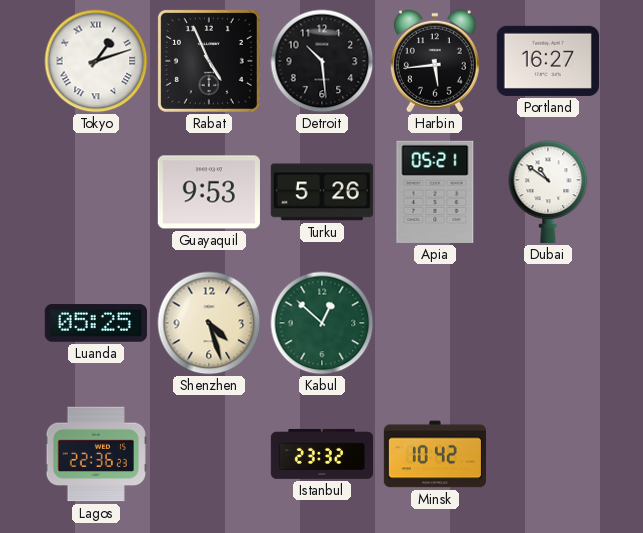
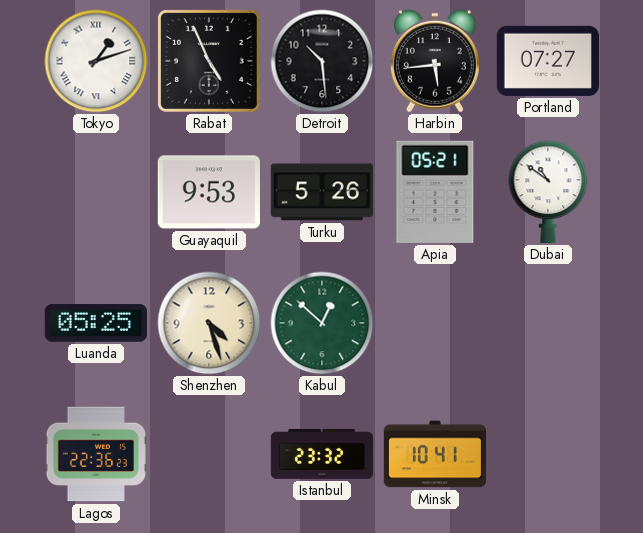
Portland: 16:27 -> 07:27
Minsk: 10:42 -> 10:41
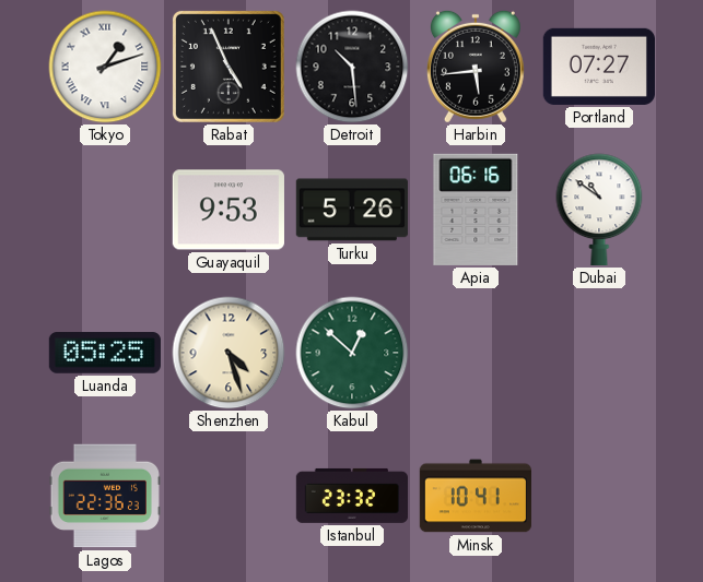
Apia: 05:21 -> 06:16
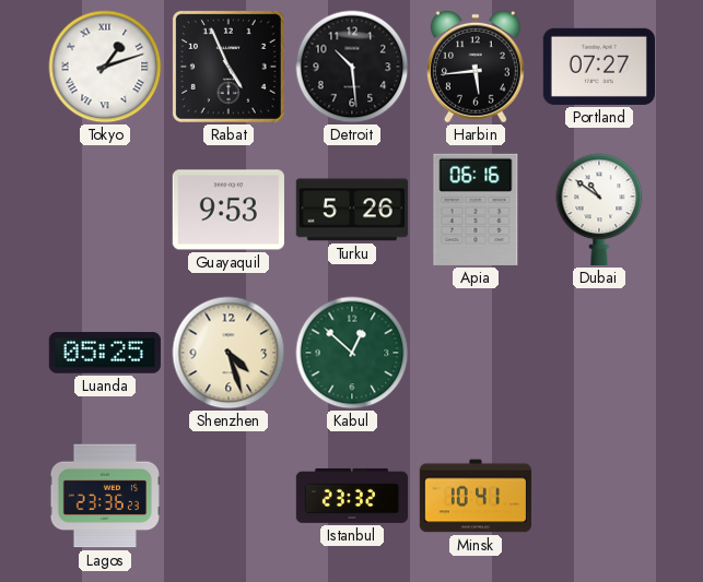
Lagos: 22:36 -> 23:36
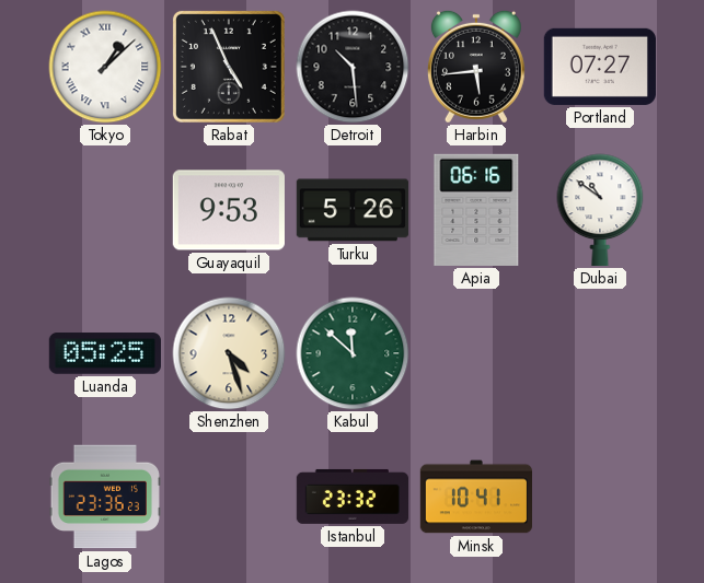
Tokyo: 1:12 -> 1:08
Kabul: 12:52 -> 11:52
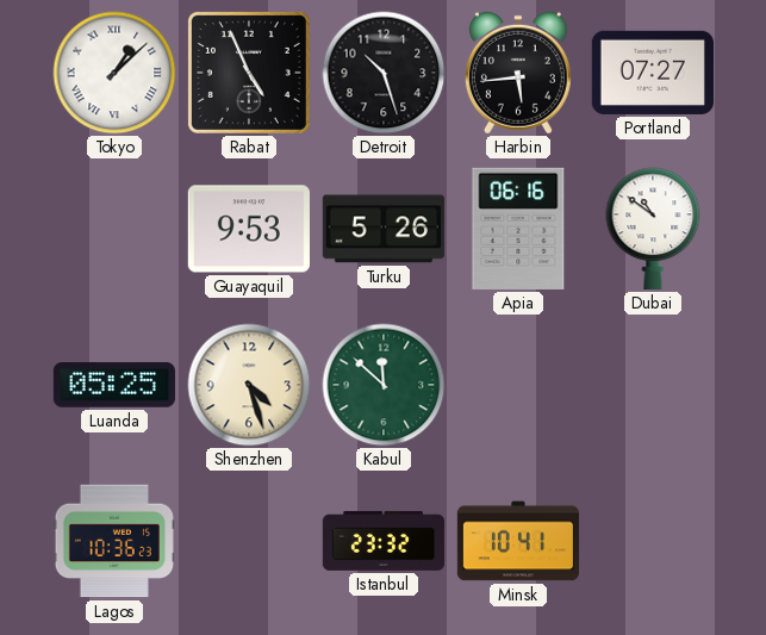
Detroit: 10:29 -> 10:27
Lagos: 23:36 -> 10:36
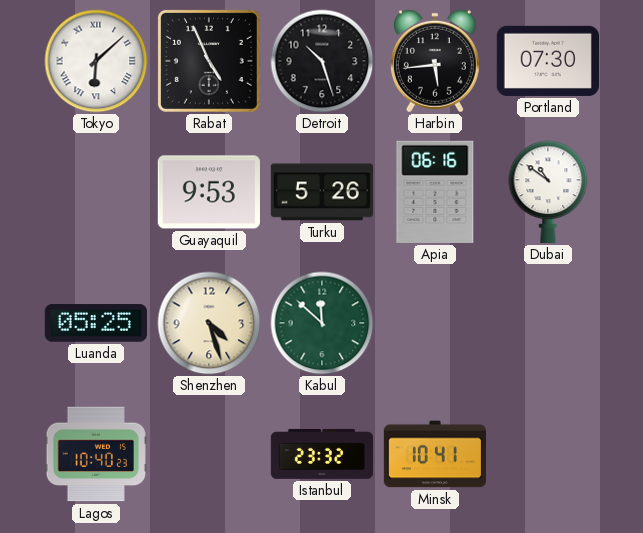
Tokyo: 1:08 -> 6:08
Portland: 07:27 -> 07:30
Lagos: 10:36 -> 10:40
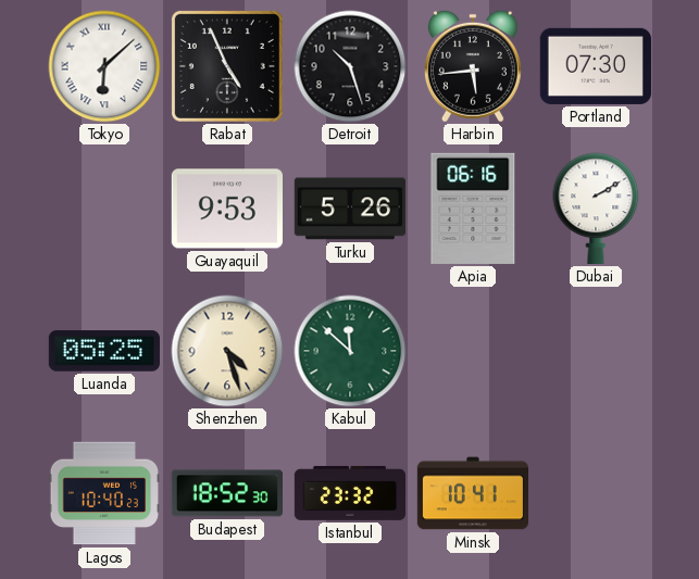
Dubai: 10:51 -> 2:10
Budapest: none -> 18:52
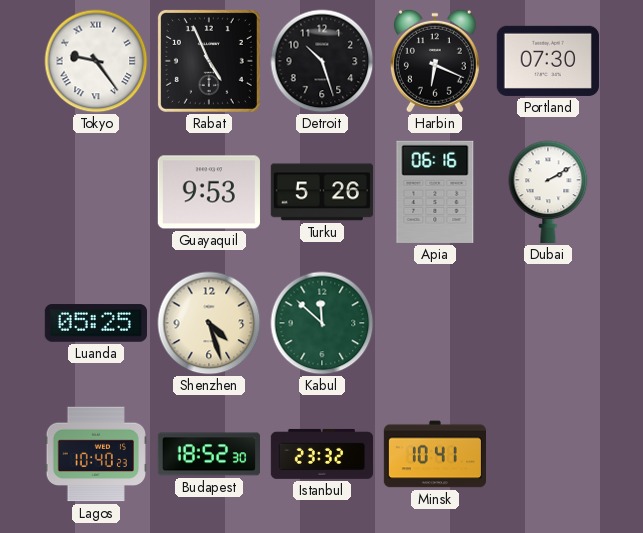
Tokyo: 6:08 -> 9:24
Harbin: 5:44 -> 6:19
